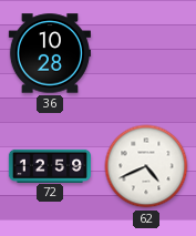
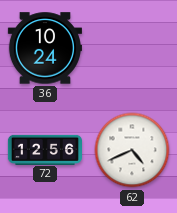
36: 10:28 -> 10:24
72: 12:59 -> 12:56
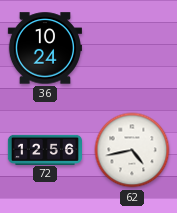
62: 4:41 -> 4:43
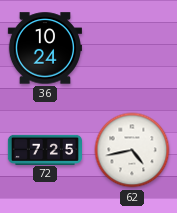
72: 12:56 -> 7:25
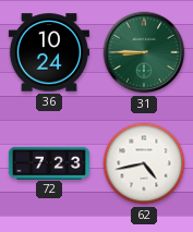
31: none -> 8:45
72: 7:25 -> 7:23
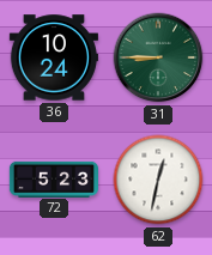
72: 7:23 -> 5:23
62: 4:43 -> 12:32
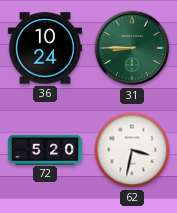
72: 5:23 -> 5:20
62: 12:32 -> 3:32
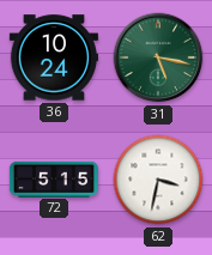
31: 8:45 -> 5:17
72: 5:20 -> 5:15
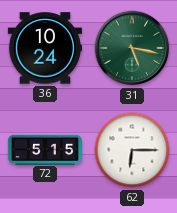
62: 3:32 -> 6:15
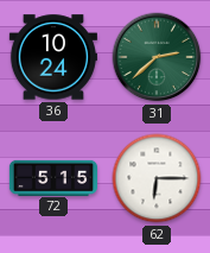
31: 5:17 -> 2:38
